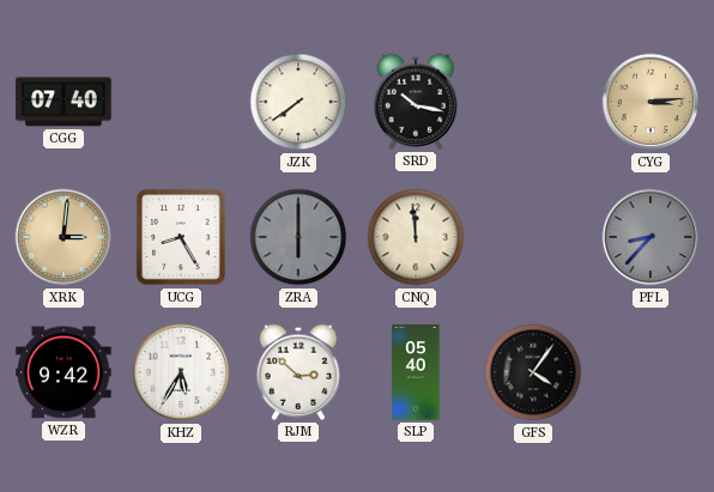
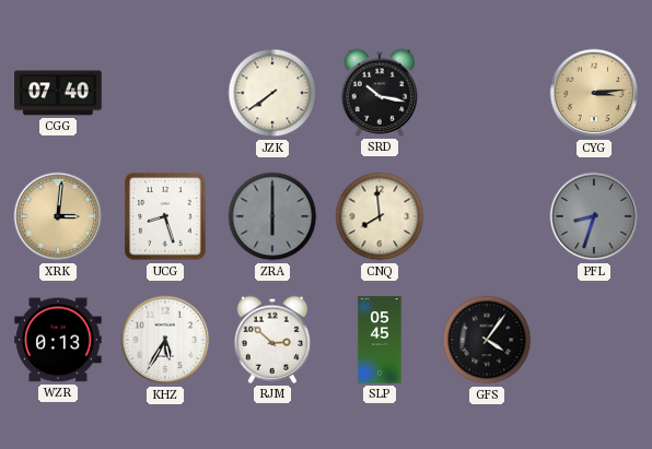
UCG: 8:25 -> 8:27
CNQ: 11:59 -> 7:59
PFL: 8:37 -> 8:33
WZR: 9:42 -> 0:13
SLP: 05:40 -> 05:45
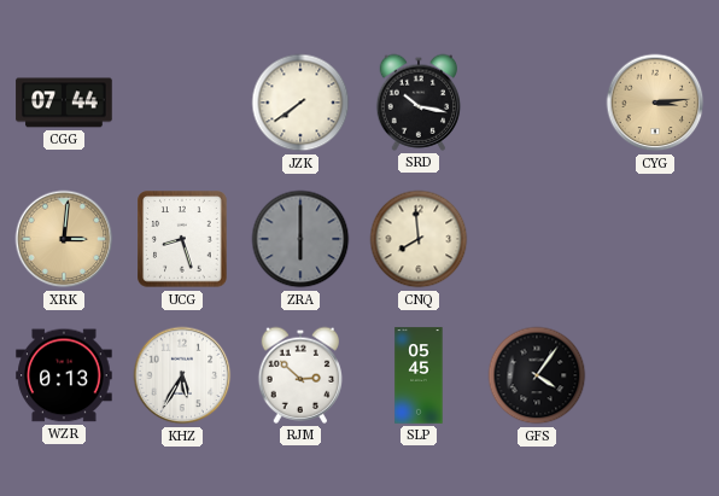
CGG: 07:40 -> 07:44
PFL: 8:33 -> none
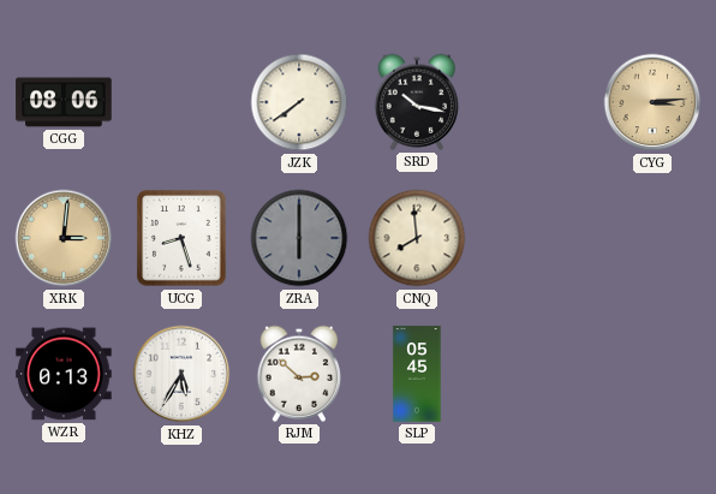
CGG: 07:44 -> 08:06
GFS: 4:06 -> none
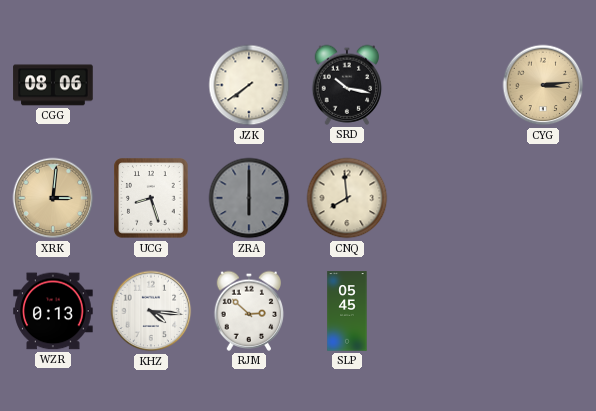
KHZ: 5:35 -> 4:16
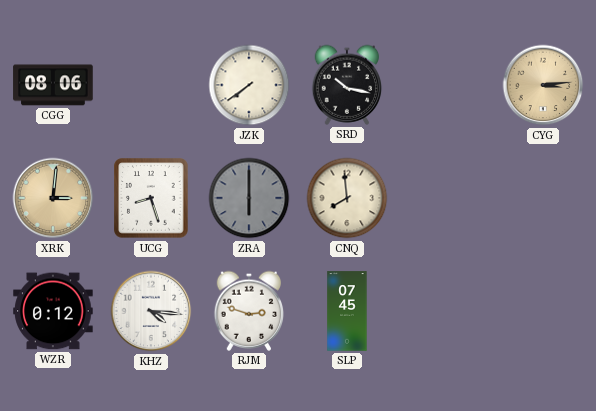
WZR: 0:13 -> 0:12
RJM: 2:52 -> 2:48
SLP: 05:45 -> 07:45
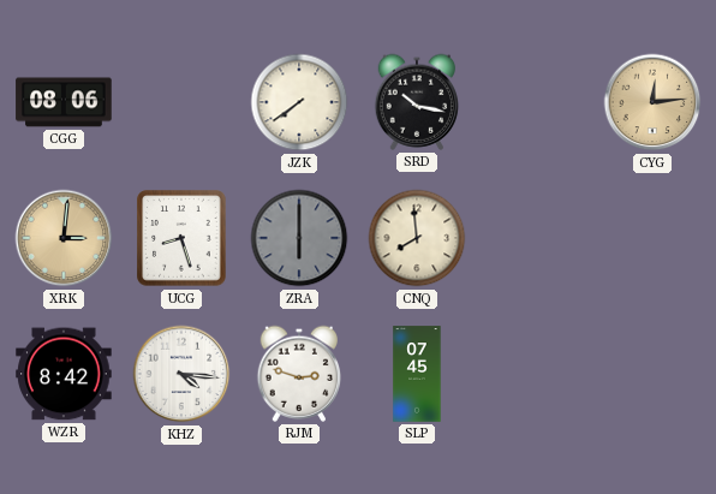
CYG: 3:14 -> 12:14
WZR: 0:12 -> 8:42
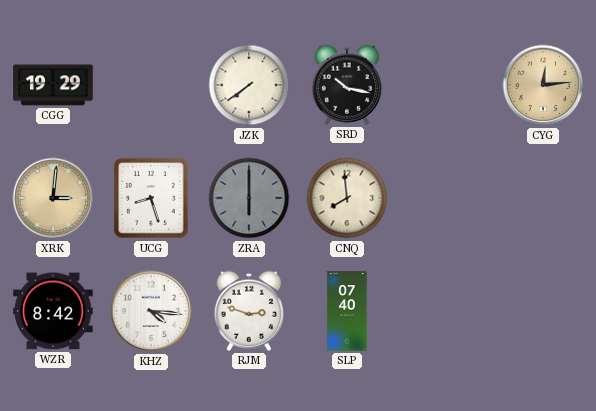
CGG: 08:06 -> 19:29
SLP: 07:45 -> 07:40
